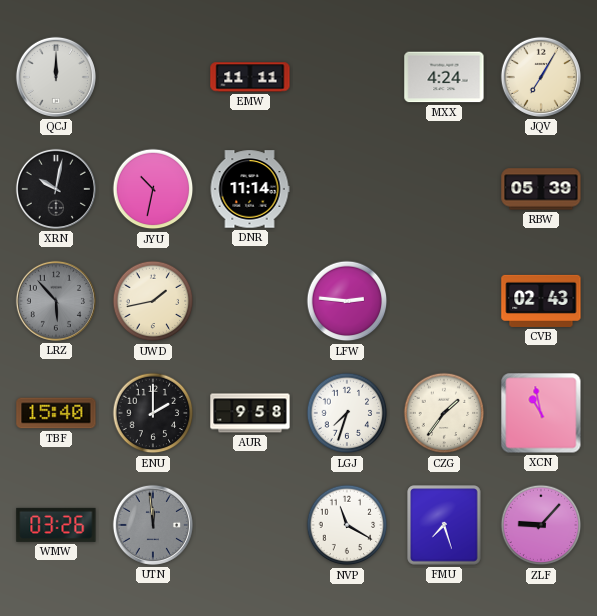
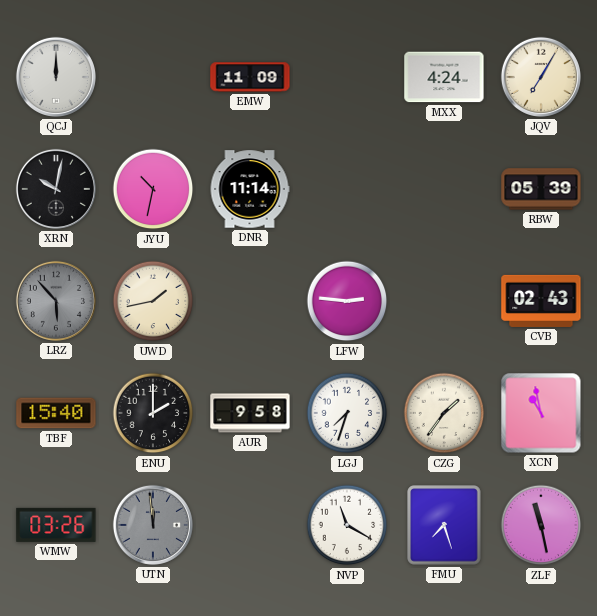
EMW: 11:11 -> 11:09
ZLF: 9:07 -> 11:28
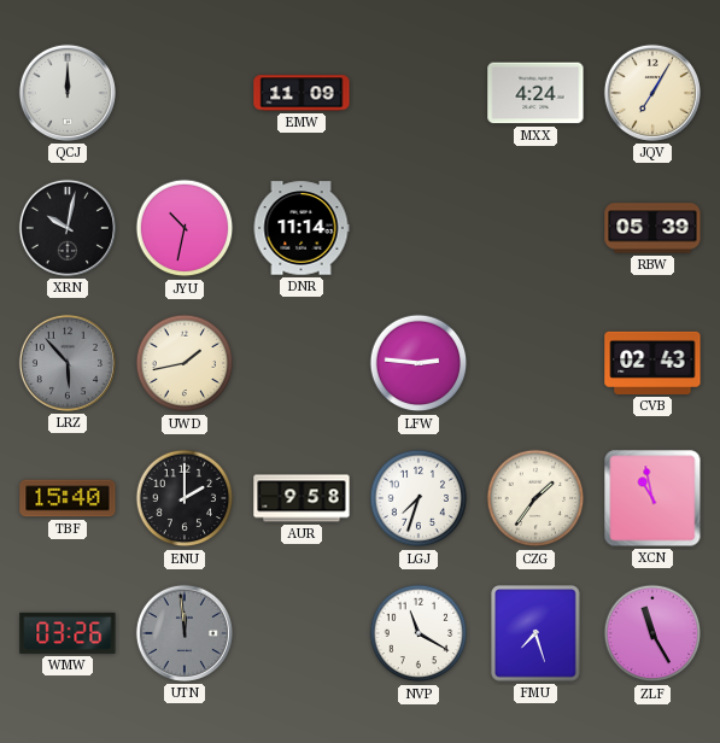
ZLF: 11:28 -> 11:25
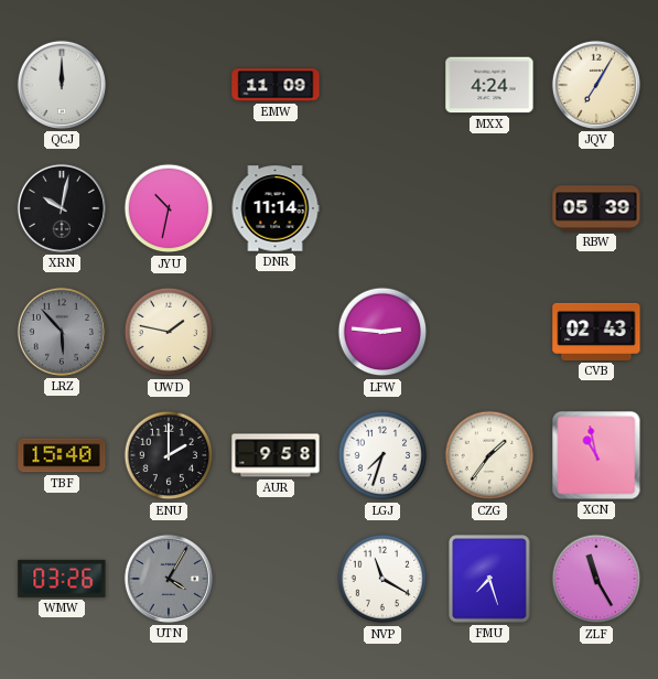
UWD: 1:43 -> 1:47
UTN: 11:59 -> 4:05
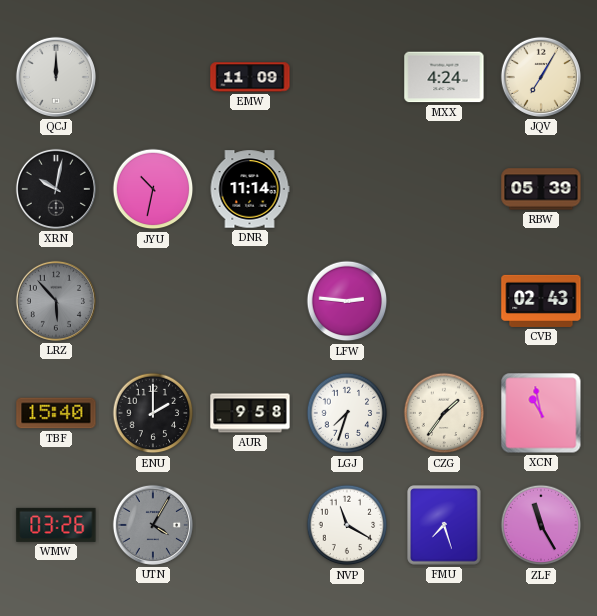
UWD: 1:47 -> none
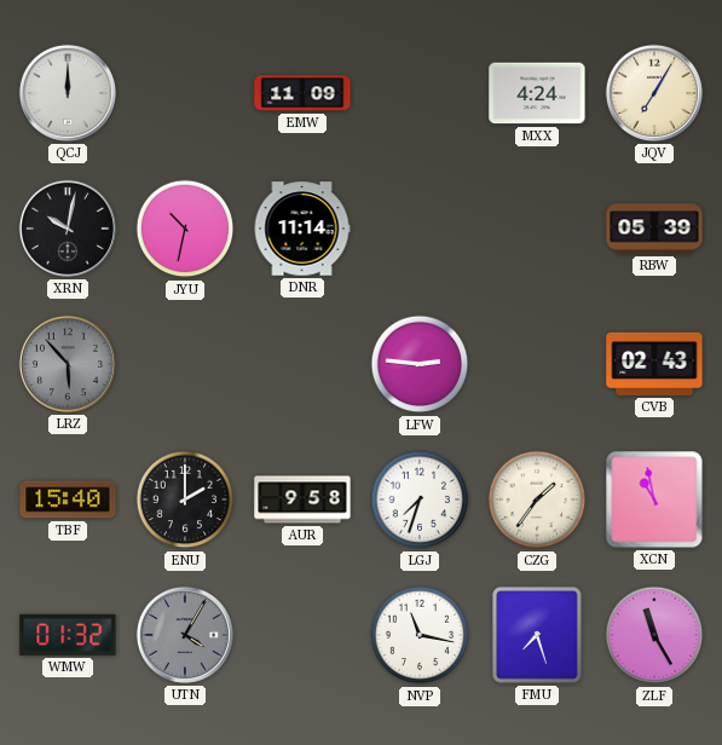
WMW: 03:26 -> 01:32
NVP: 11:20 -> 11:17
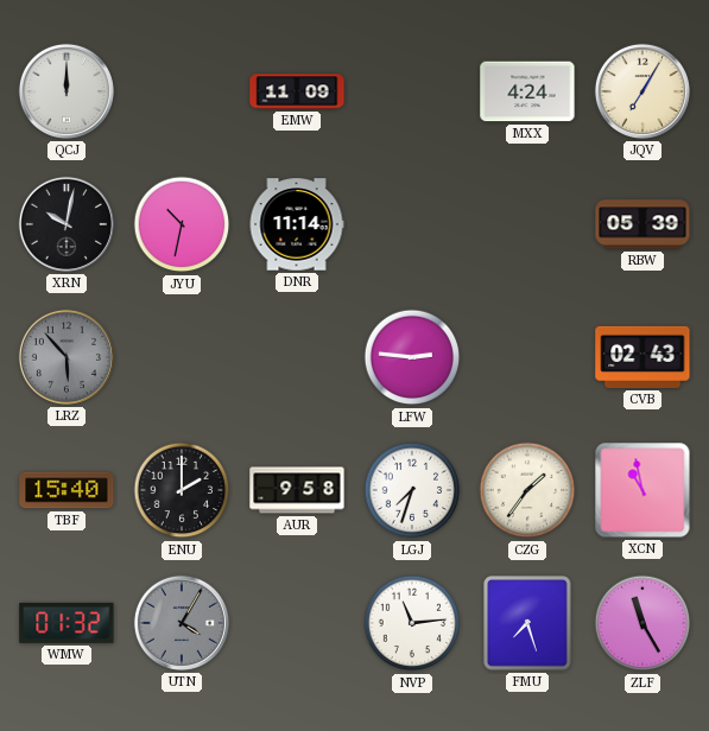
NVP: 11:17 -> 11:14
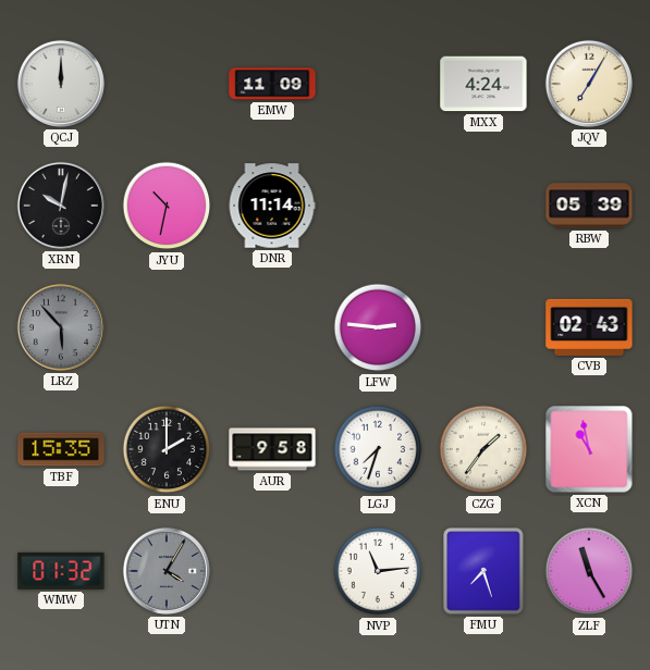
TBF: 15:40 -> 15:35
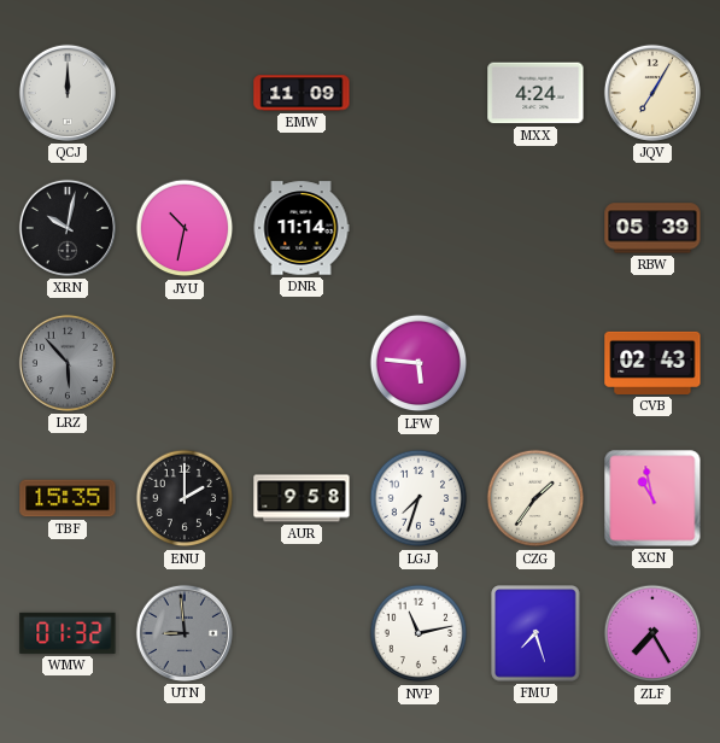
LFW: 2:46 -> 5:46
UTN: 4:05 -> 8:59
NVP: 11:14 -> 11:13
ZLF: 11:25 -> 7:25
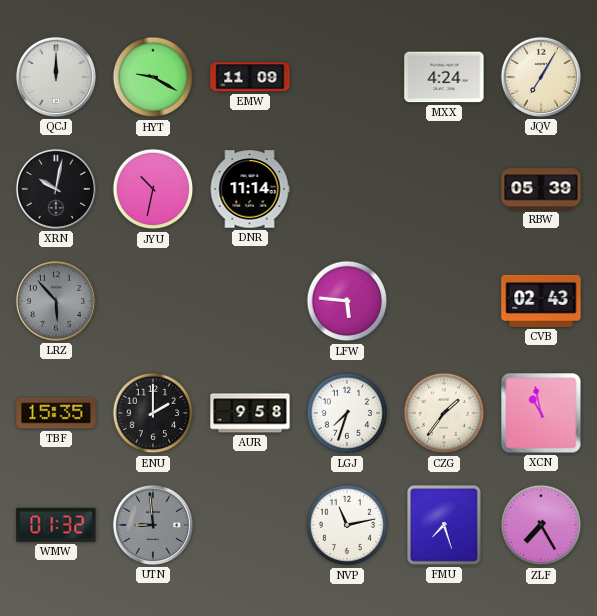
HYT: none -> 9:20
